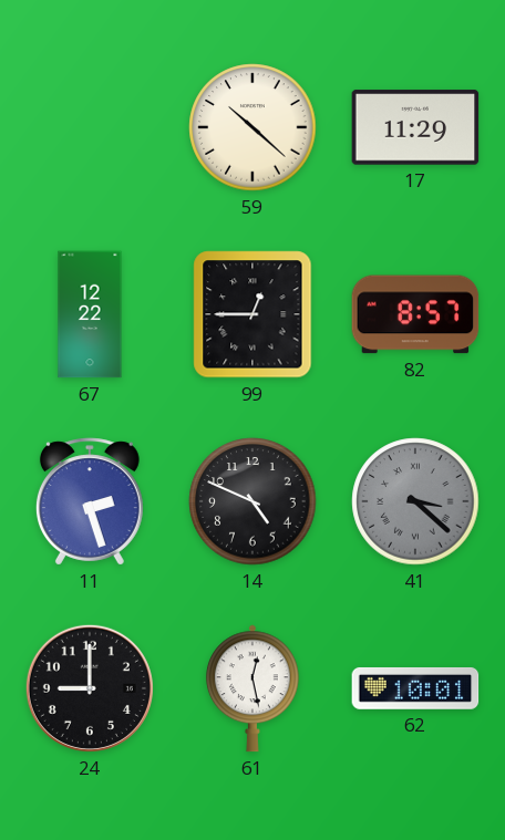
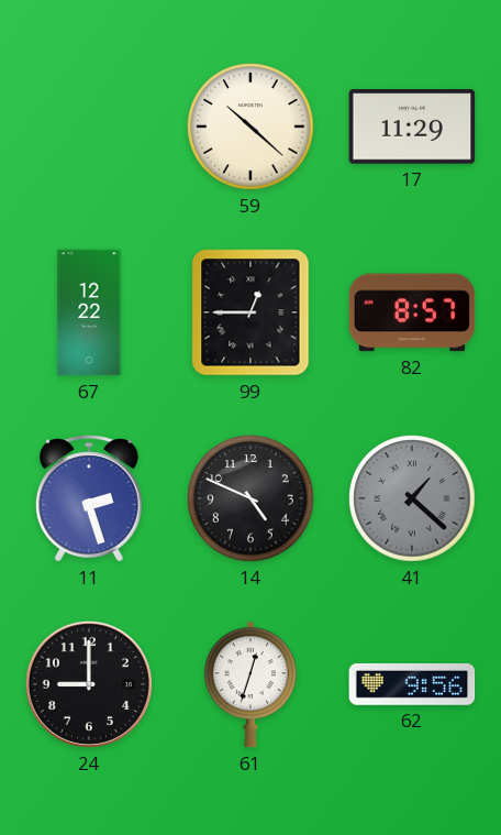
41: 3:22 -> 1:22
61: 12:28 -> 12:33
62: 10:01 -> 9:56
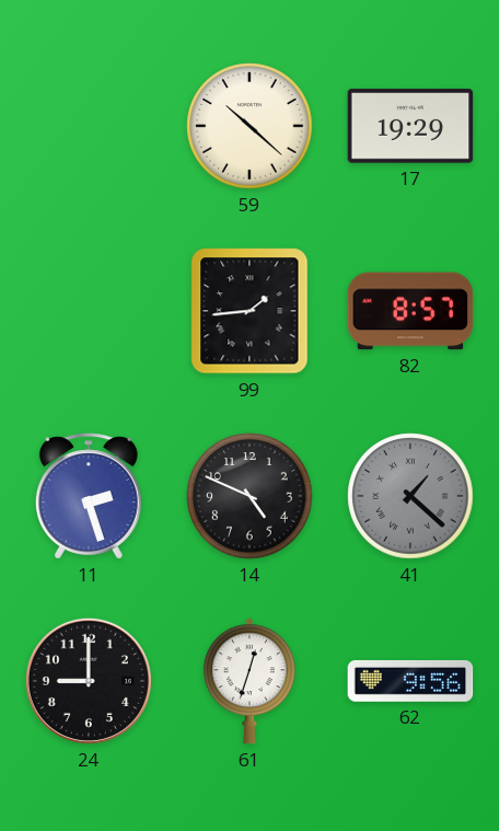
17: 11:29 -> 19:29
67: 12:22 -> none
99: 12:45 -> 1:44
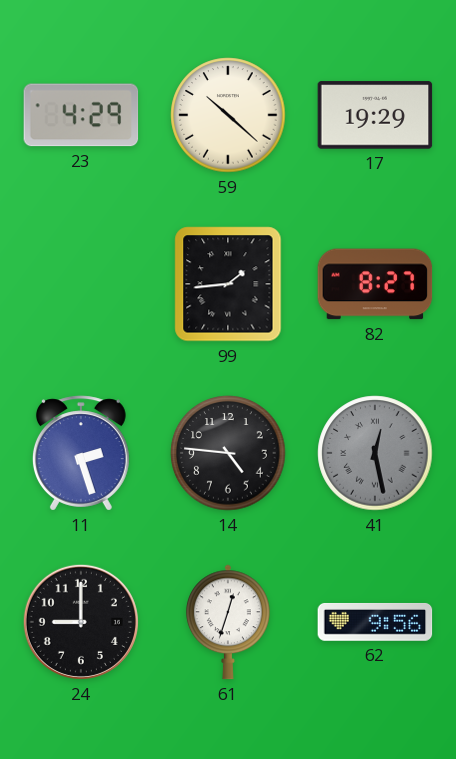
23: none -> 4:29
82: 8:57 -> 8:27
14: 4:49 -> 4:46
41: 1:22 -> 12:28
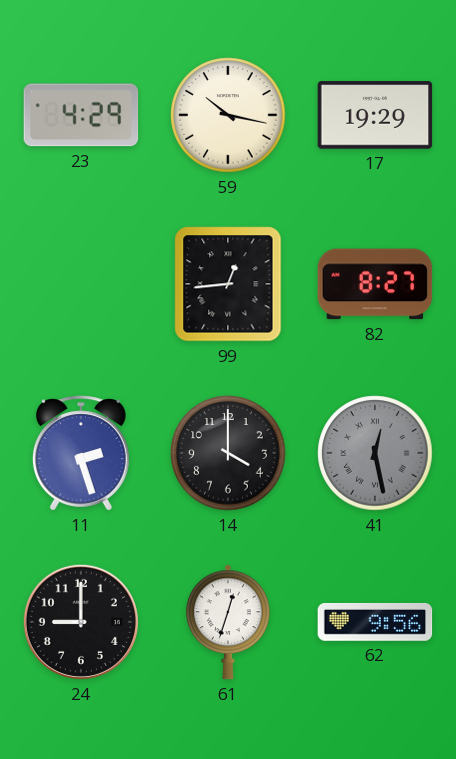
59: 10:22 -> 10:17
99: 1:44 -> 12:44
14: 4:46 -> 4:00
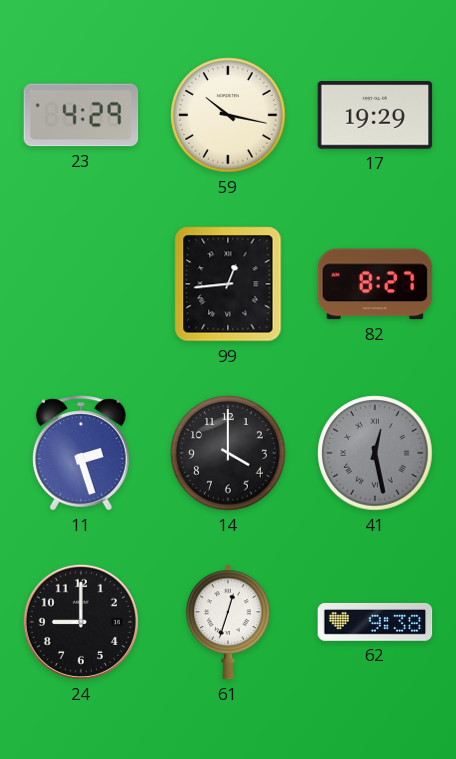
62: 9:56 -> 9:38
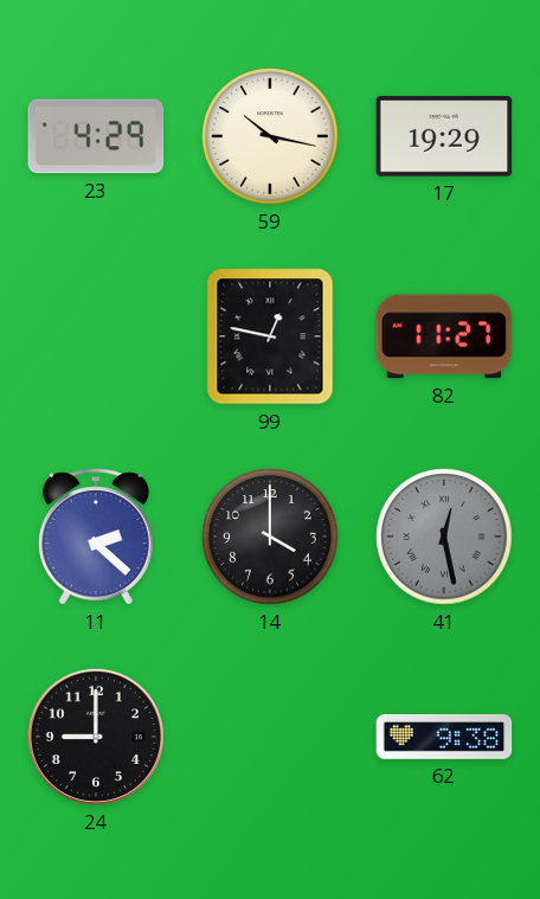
99: 12:44 -> 12:47
82: 8:27 -> 11:27
11: 2:27 -> 2:22
61: 12:33 -> none
